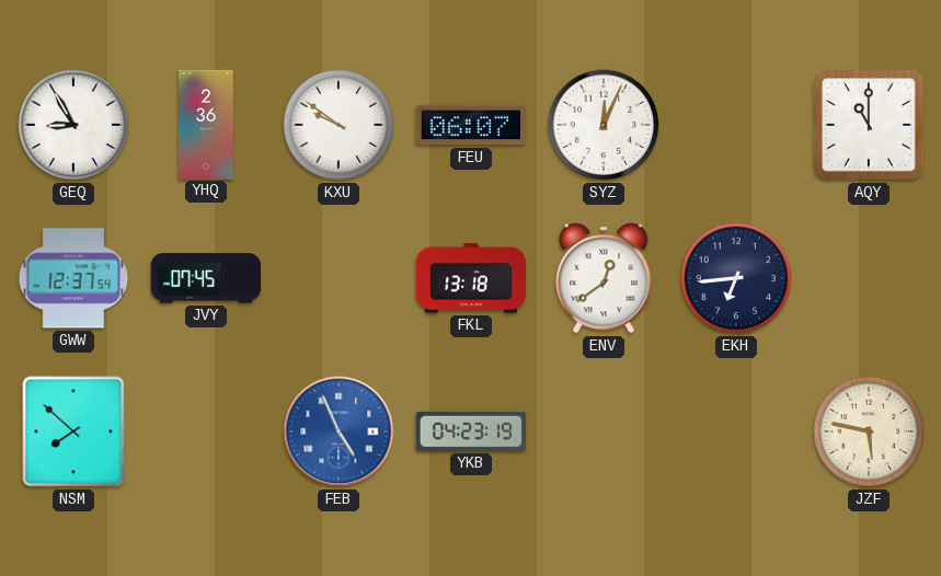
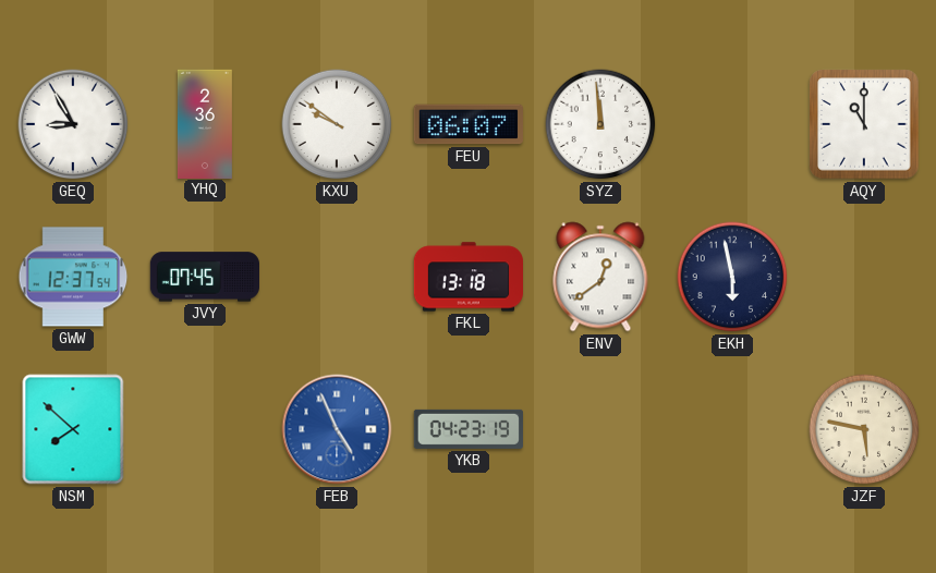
SYZ: 12:04 -> 11:59
EKH: 6:44 -> 5:58
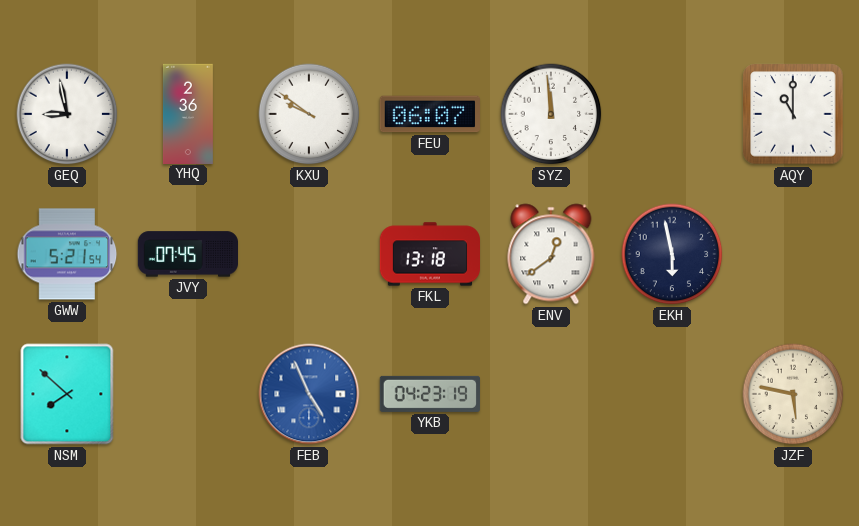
GEQ: 8:55 -> 8:58
GWW: 12:37 -> 5:21
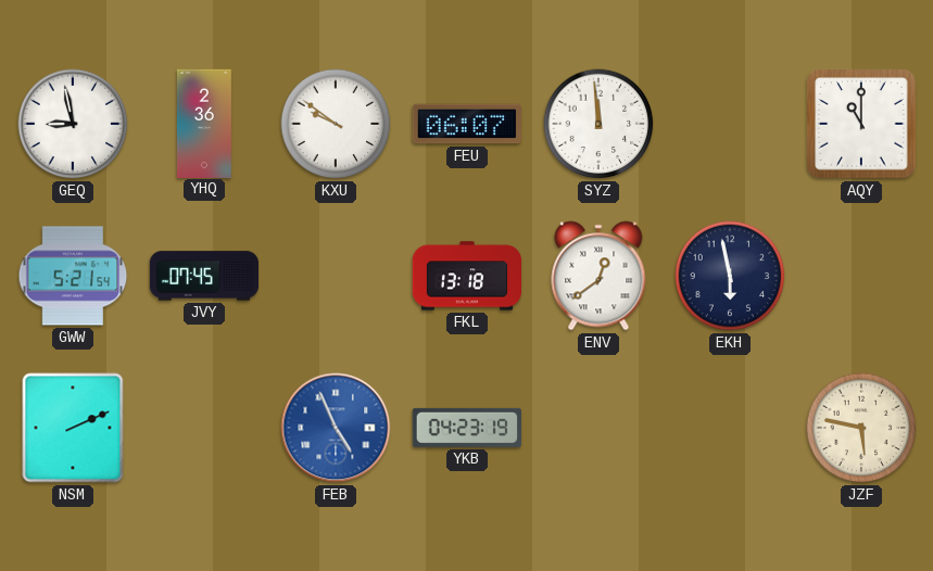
NSM: 7:52 -> 2:11
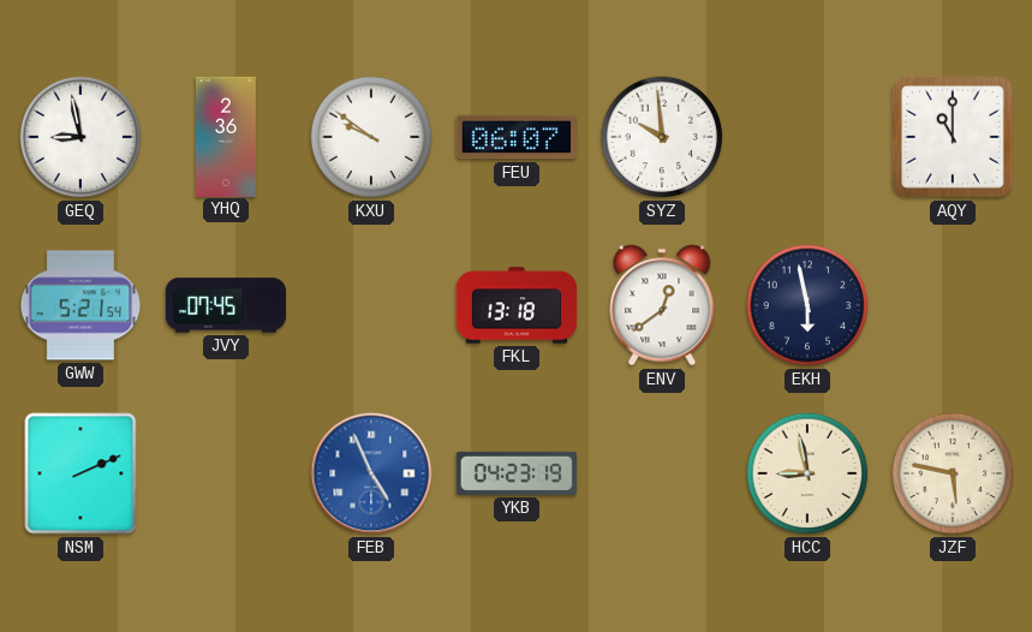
SYZ: 11:59 -> 9:59
HCC: none -> 8:58
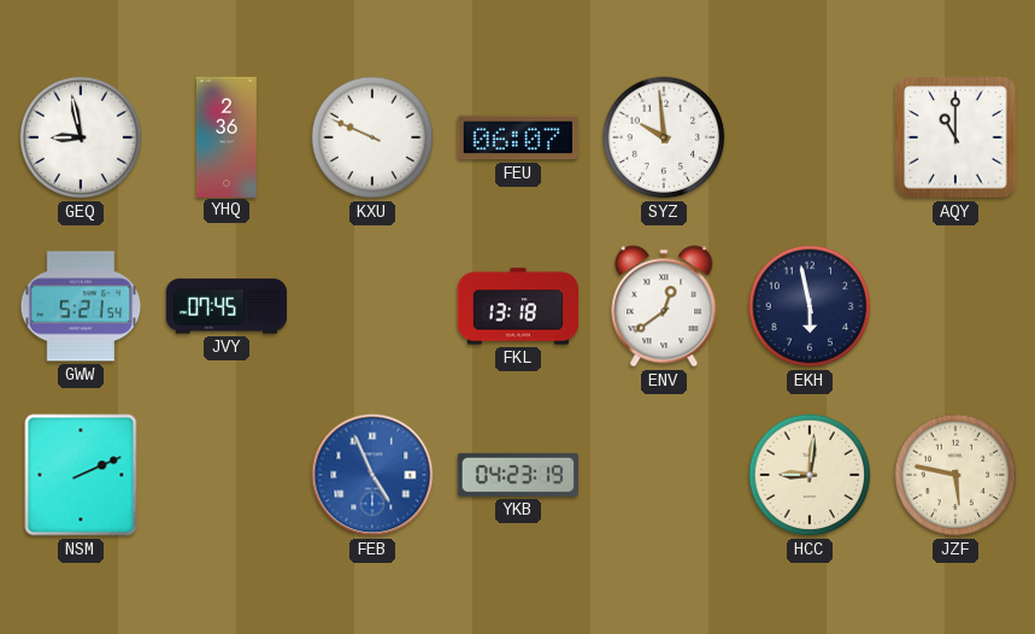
KXU: 9:51 -> 9:49
HCC: 8:58 -> 9:01
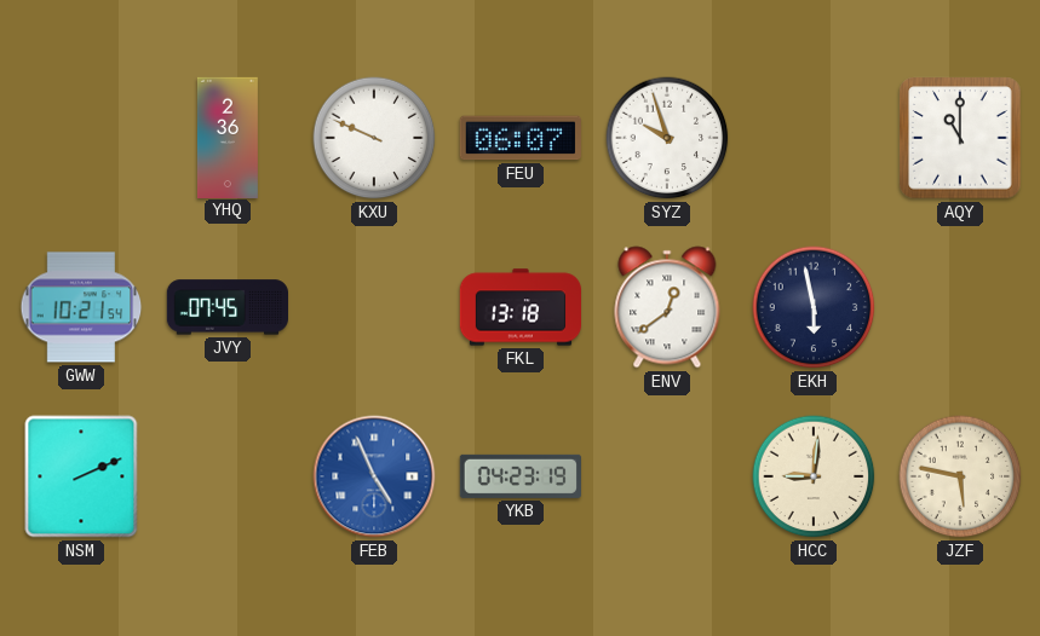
GEQ: 8:58 -> none
SYZ: 9:59 -> 9:57
GWW: 5:21 -> 10:21
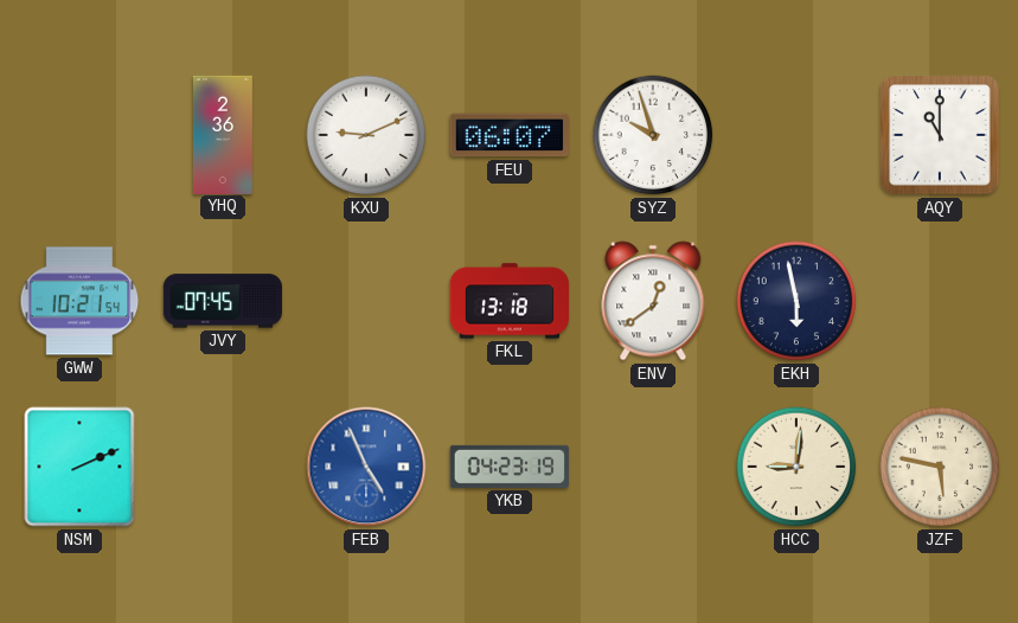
KXU: 9:49 -> 9:11
